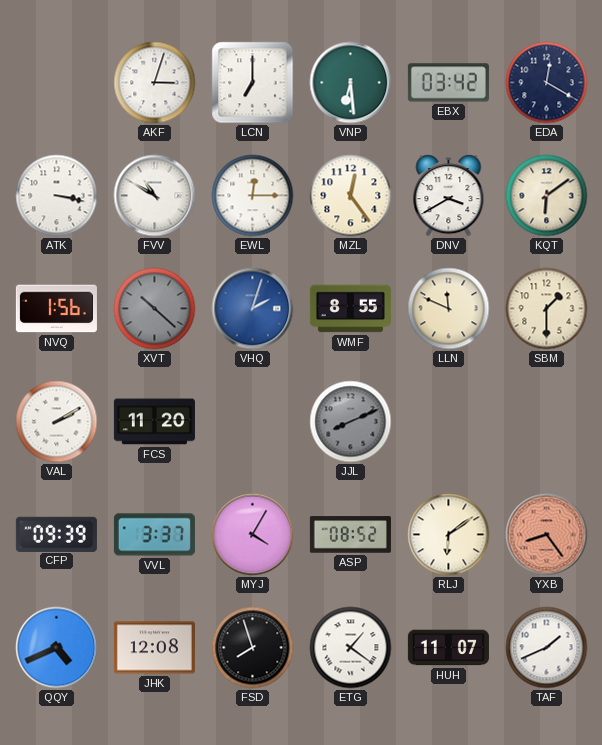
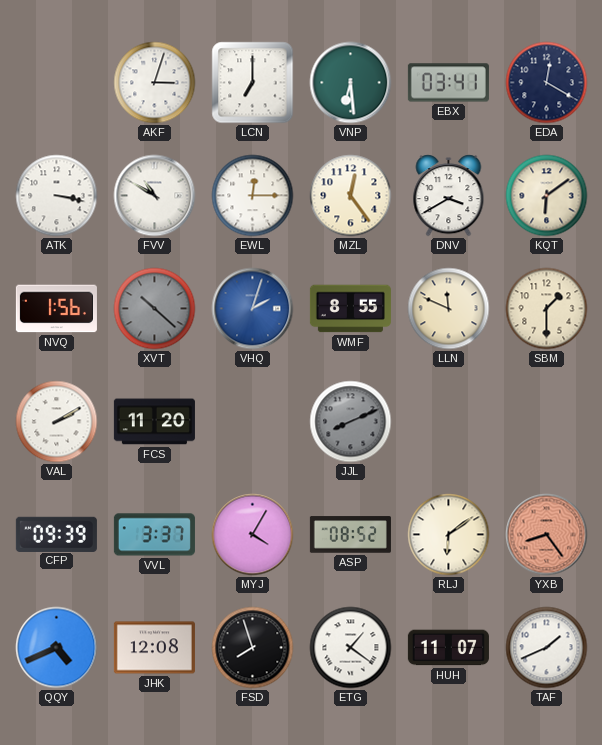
EBX: 03:42 -> 03:41
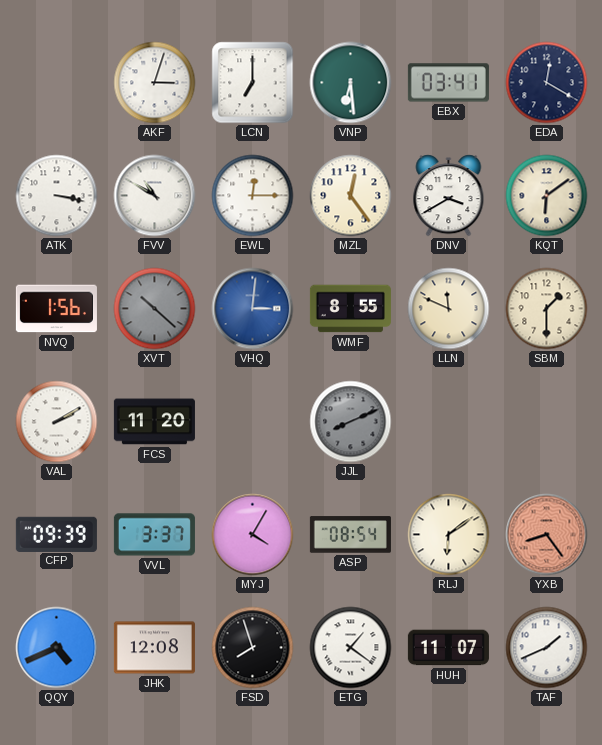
VHQ: 2:03 -> 3:01
ASP: 08:52 -> 08:54
